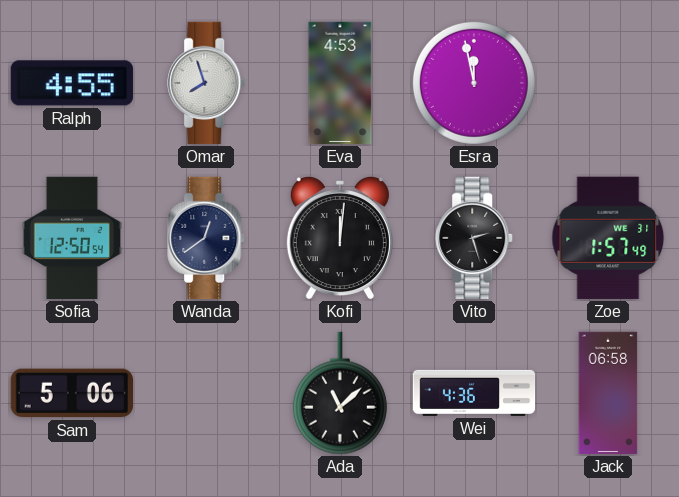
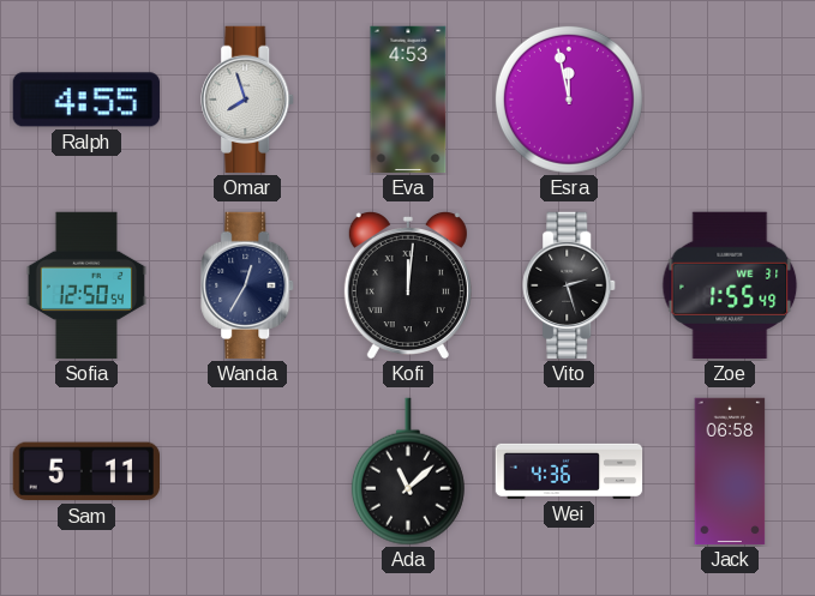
Wanda: 12:39 -> 12:35
Zoe: 1:57 -> 1:55
Sam: 5:06 -> 5:11
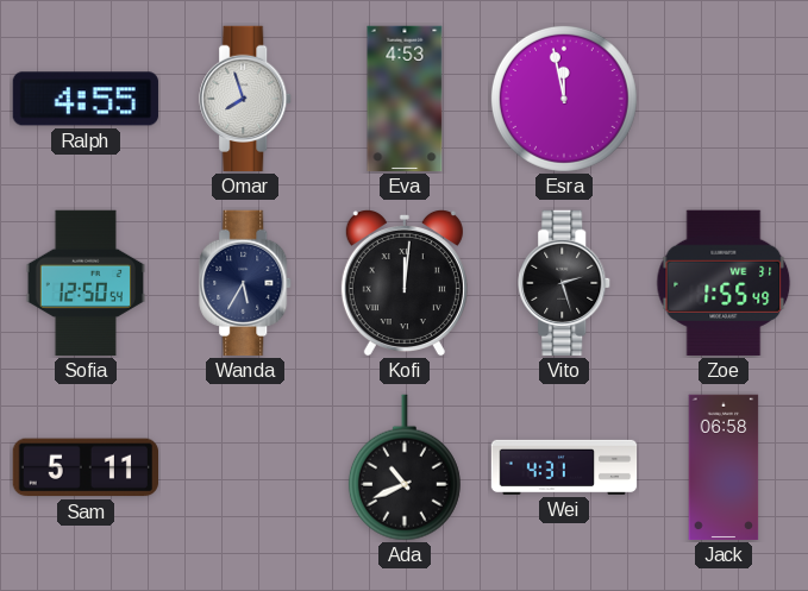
Wanda: 12:35 -> 5:35
Ada: 11:08 -> 10:41
Wei: 4:36 -> 4:31
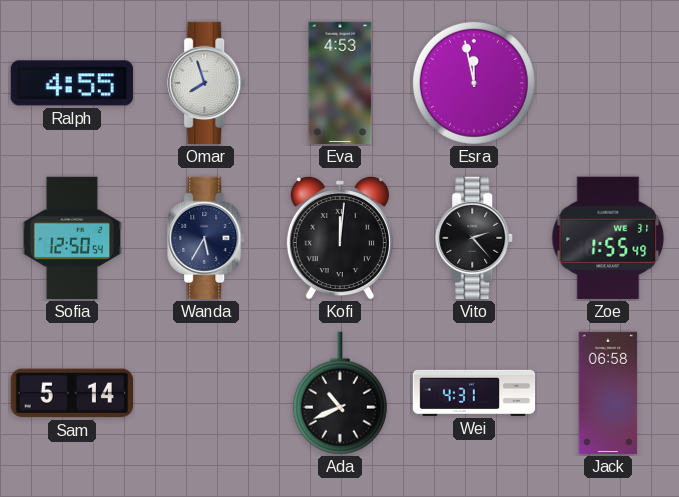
Vito: 2:27 -> 2:23
Sam: 5:11 -> 5:14
